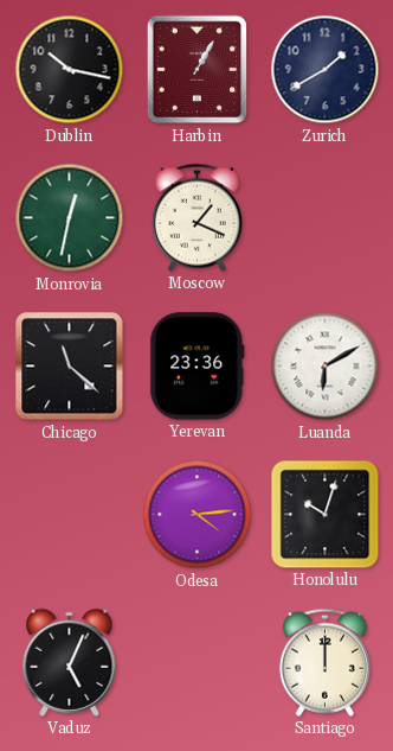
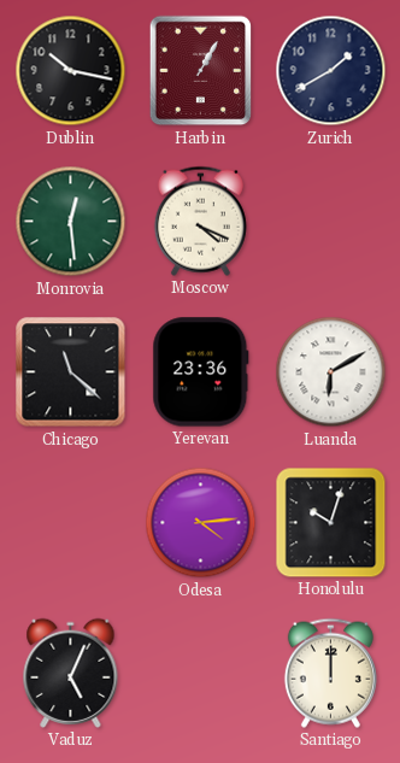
Monrovia: 12:32 -> 12:29
Moscow: 1:19 -> 4:19
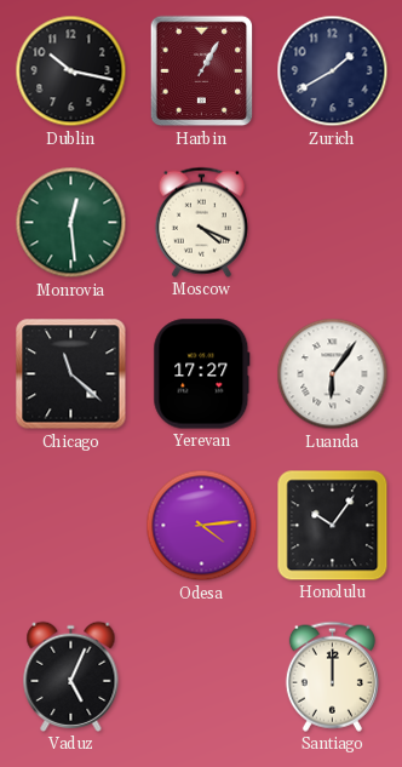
Yerevan: 23:36 -> 17:27
Luanda: 6:10 -> 6:06
Honolulu: 10:03 -> 10:06
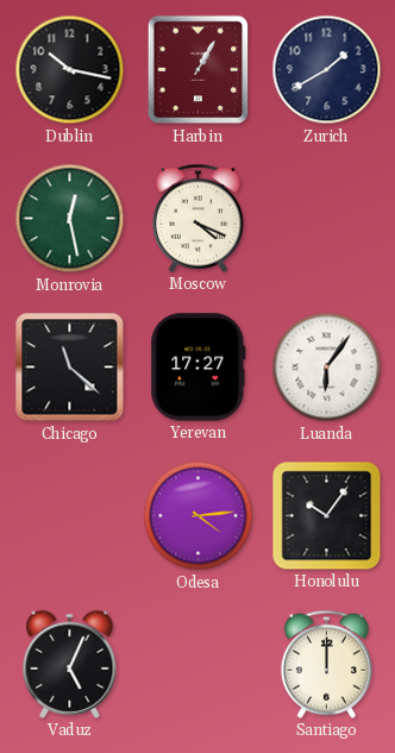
Monrovia: 12:29 -> 12:28
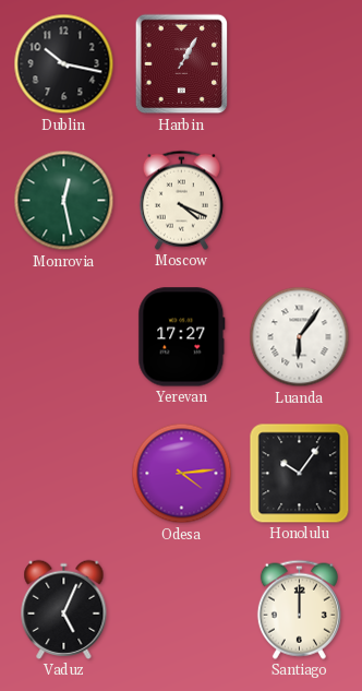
Zurich: 1:40 -> none
Chicago: 11:22 -> none
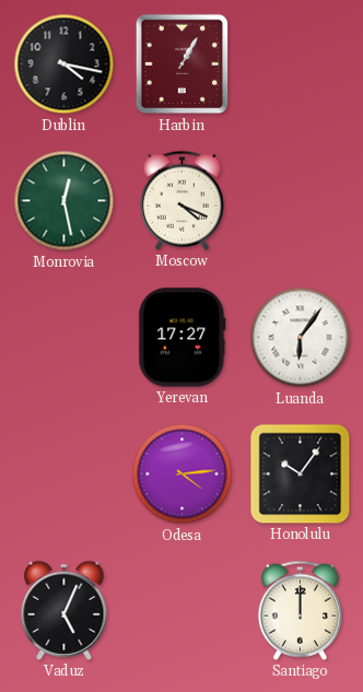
Dublin: 10:17 -> 4:17
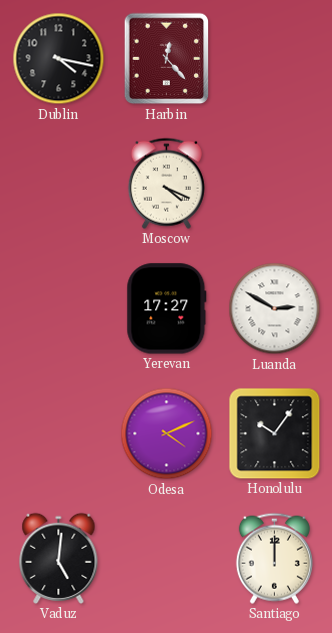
Harbin: 1:05 -> 12:23
Monrovia: 12:28 -> none
Luanda: 6:06 -> 2:50
Odesa: 4:14 -> 4:11
Vaduz: 5:04 -> 5:01
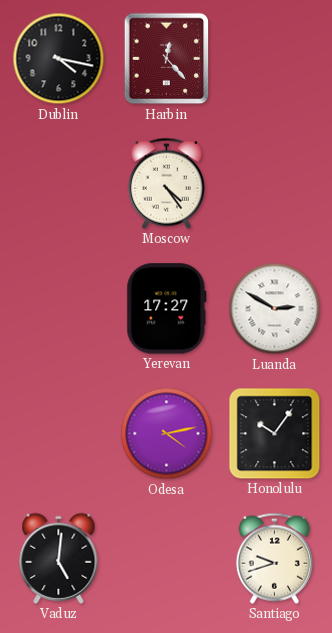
Moscow: 4:19 -> 4:24
Odesa: 4:11 -> 4:13
Santiago: 12:00 -> 9:42
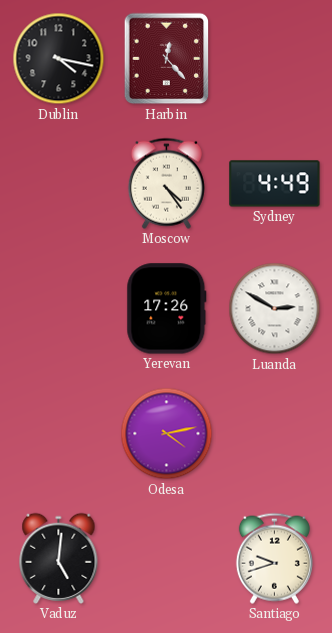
Sydney: none -> 4:49
Yerevan: 17:27 -> 17:26
Honolulu: 10:06 -> none
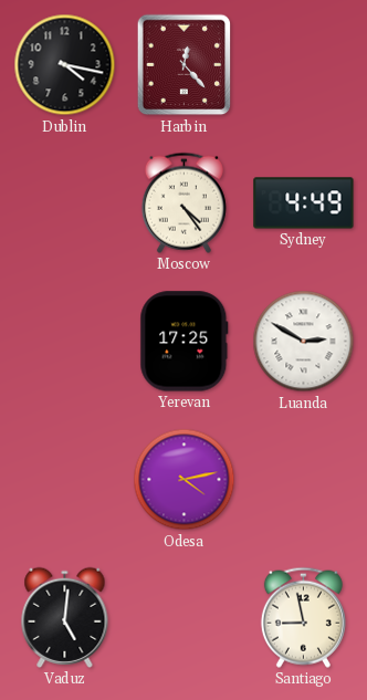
Yerevan: 17:26 -> 17:25
Santiago: 9:42 -> 8:58
